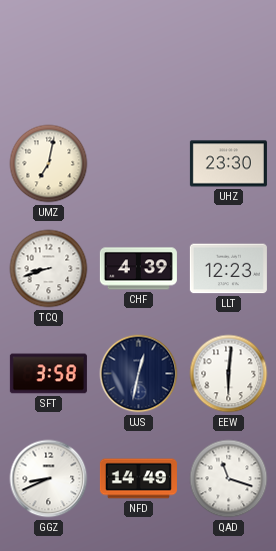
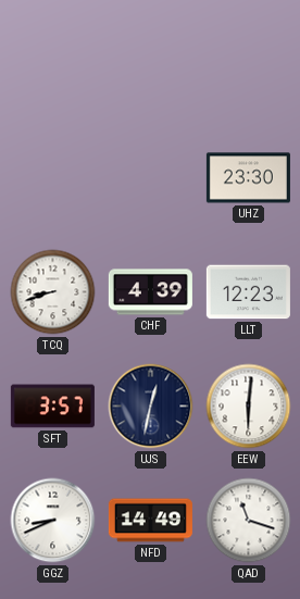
UMZ: 7:02 -> none
SFT: 3:58 -> 3:57
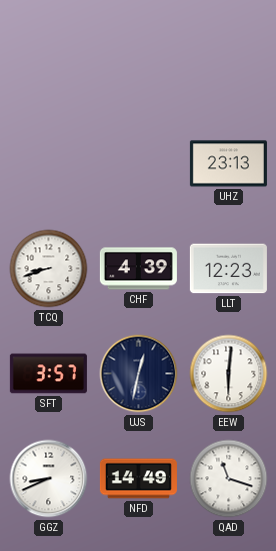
UHZ: 23:30 -> 23:13
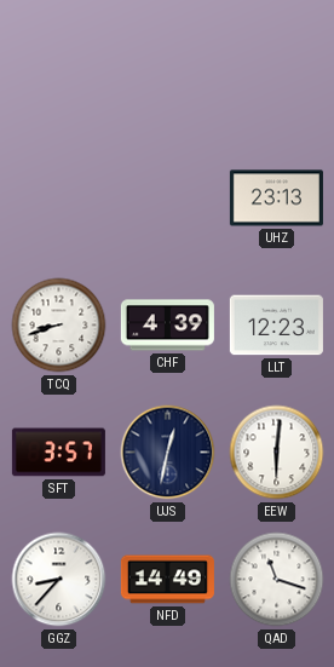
GGZ: 8:41 -> 8:37
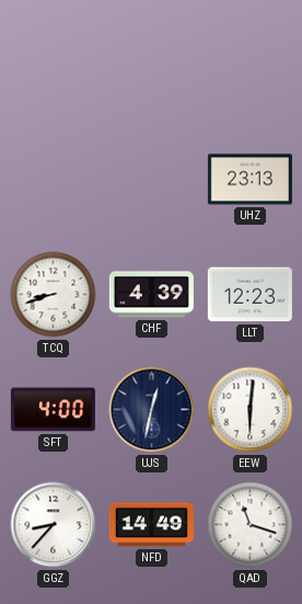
SFT: 3:57 -> 4:00
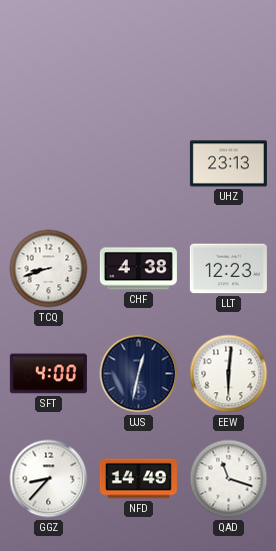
CHF: 4:39 -> 4:38
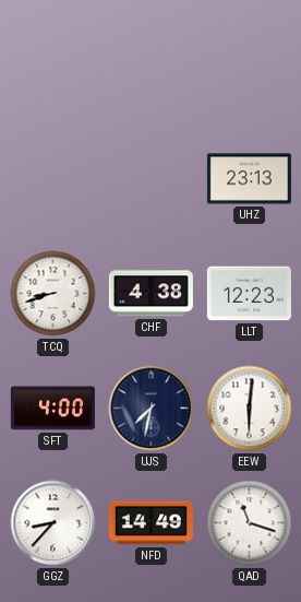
UJS: 12:32 -> 7:32
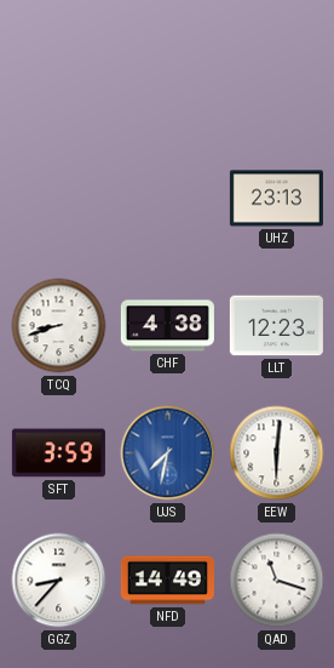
SFT: 4:00 -> 3:59
UJS dial: navy -> blue
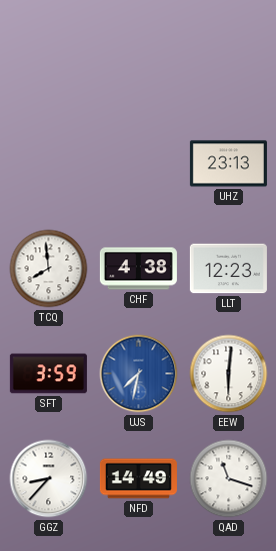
TCQ: 8:42 -> 7:59
